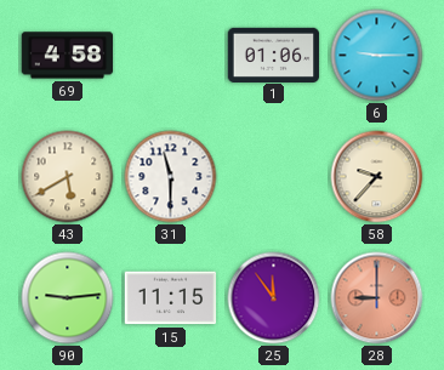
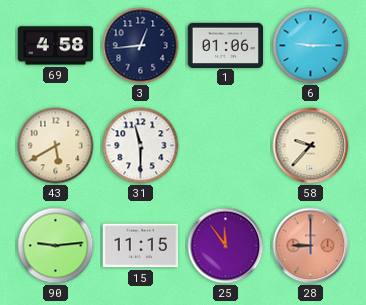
3: none -> 12:44
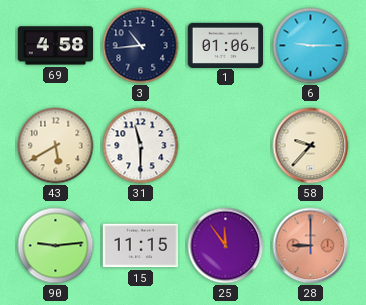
3: 12:44 -> 10:44
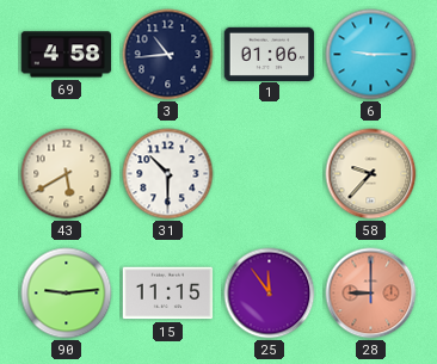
31: 11:30 -> 10:30
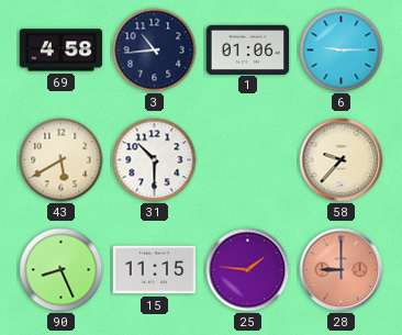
90: 9:14 -> 8:26
25: 11:54 -> 1:46
